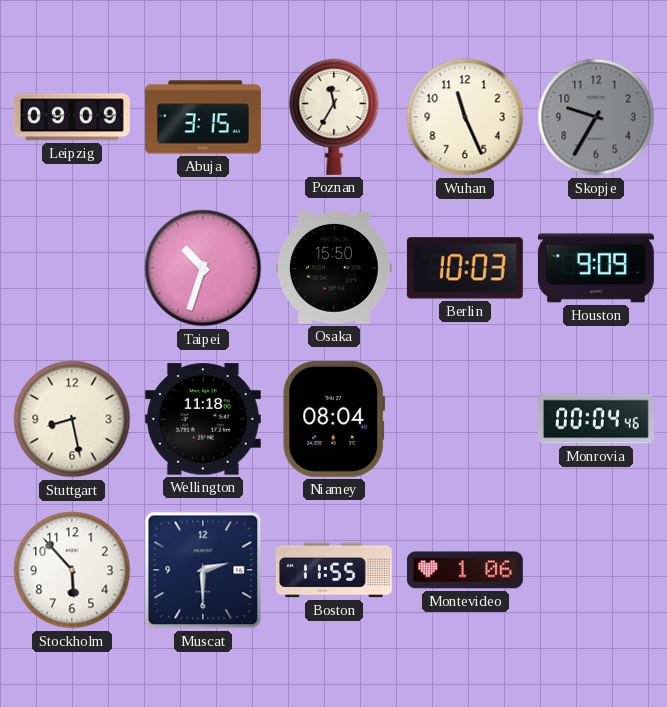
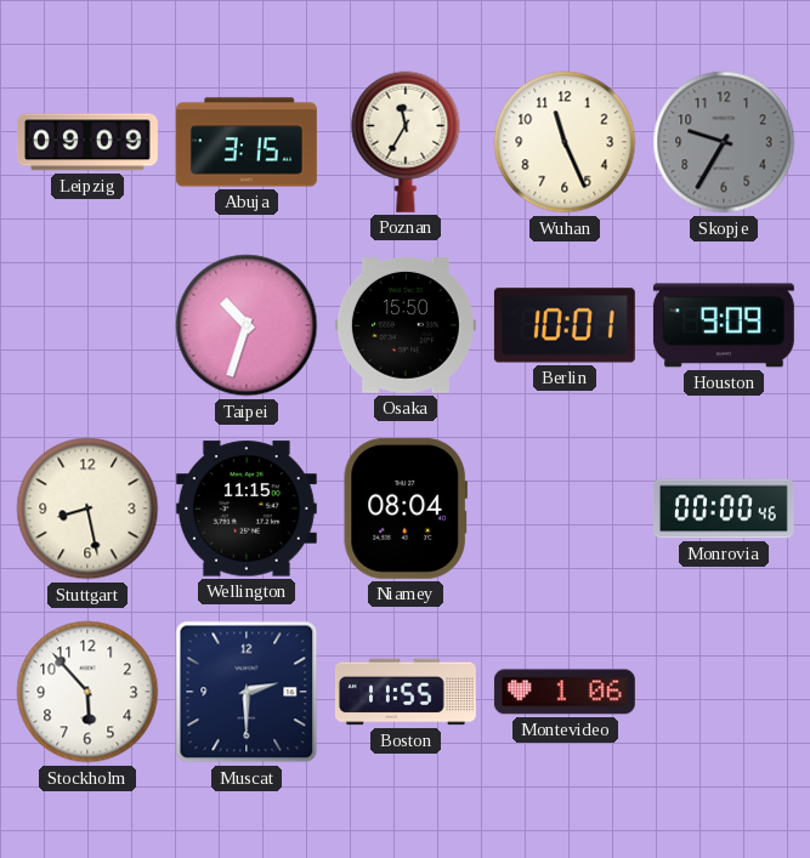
Berlin: 10:03 -> 10:01
Wellington: 11:18 -> 11:15
Monrovia: 00:04 -> 00:00
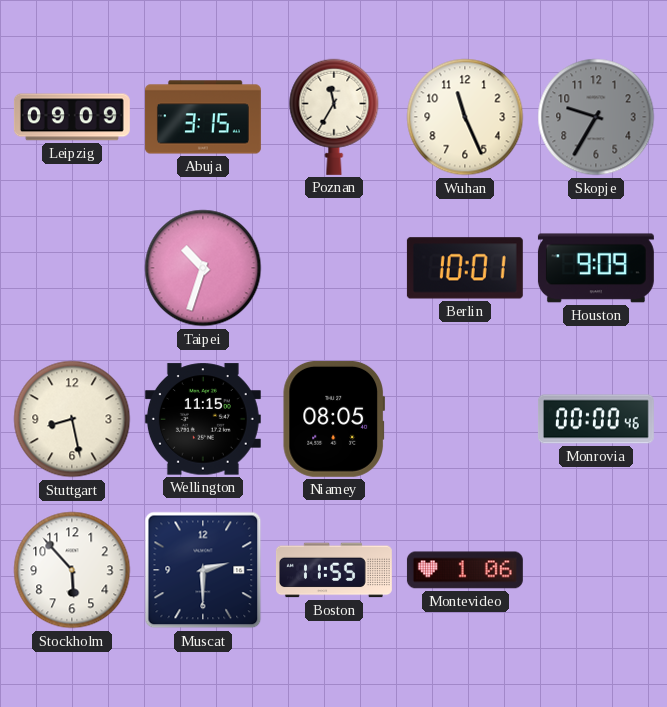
Osaka: 15:50 -> none
Niamey: 08:04 -> 08:05
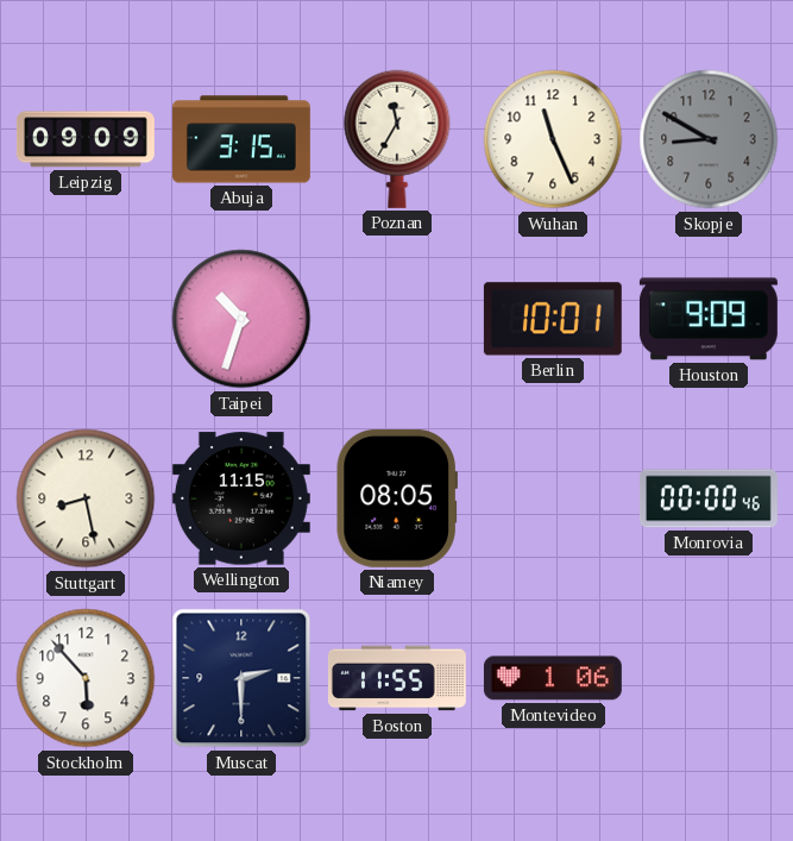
Skopje: 9:35 -> 8:50
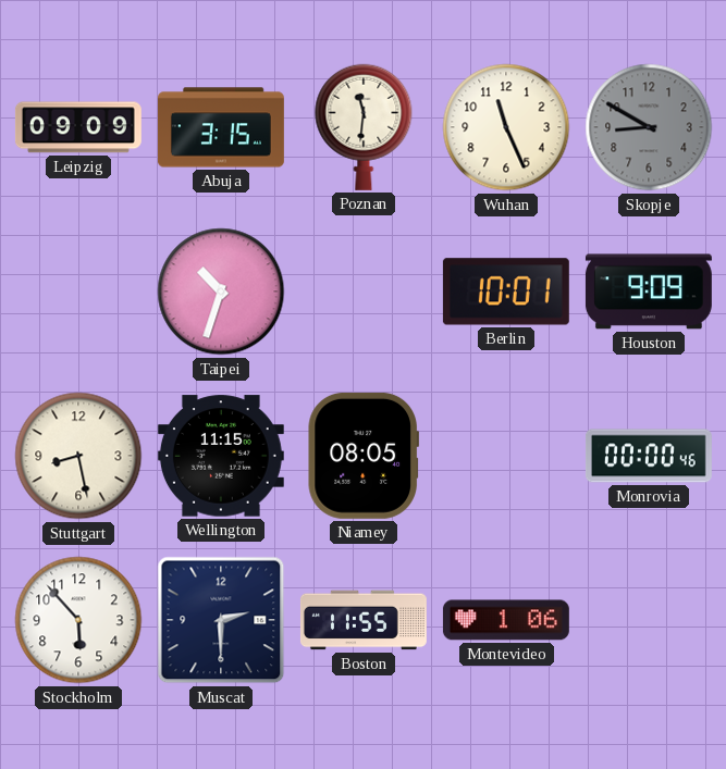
Poznan: 11:35 -> 11:31
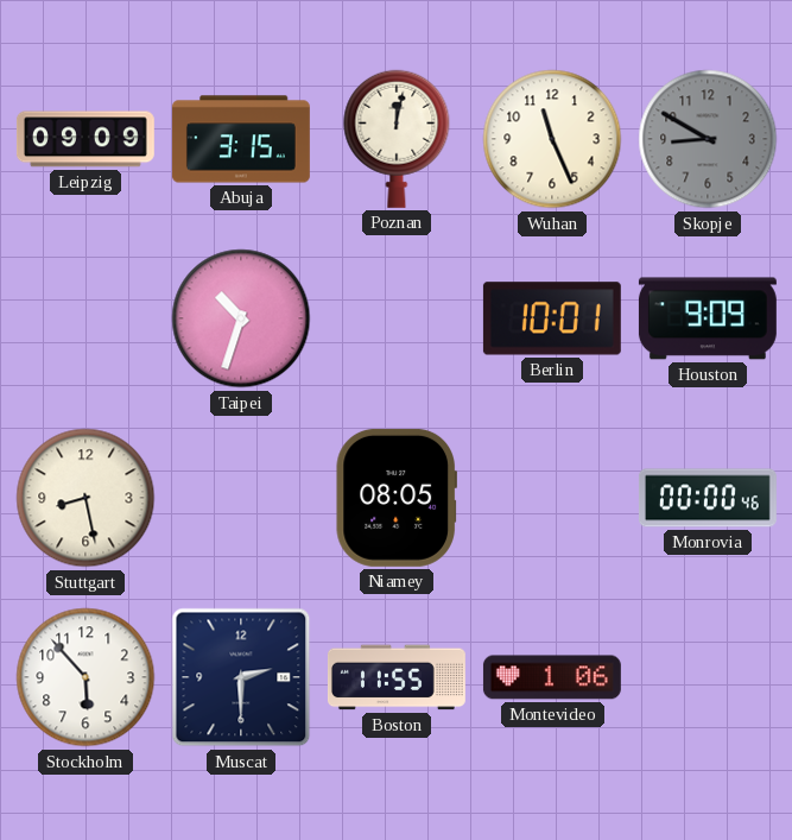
Poznan: 11:31 -> 12:02
Wellington: 11:15 -> none
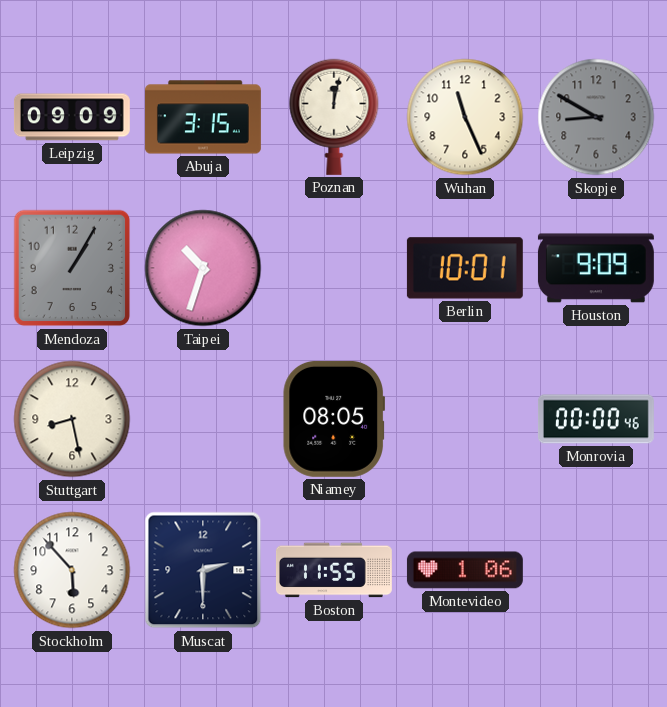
Mendoza: none -> 1:05
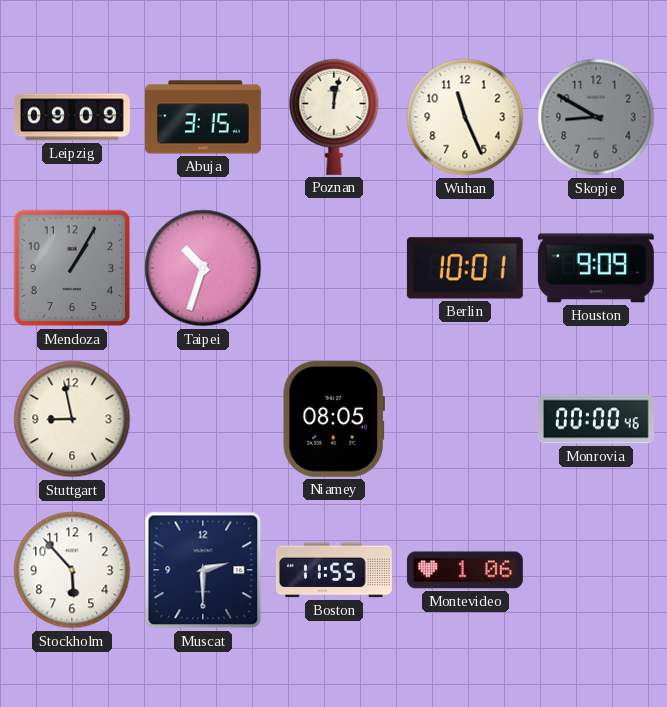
Stuttgart: 8:28 -> 8:58
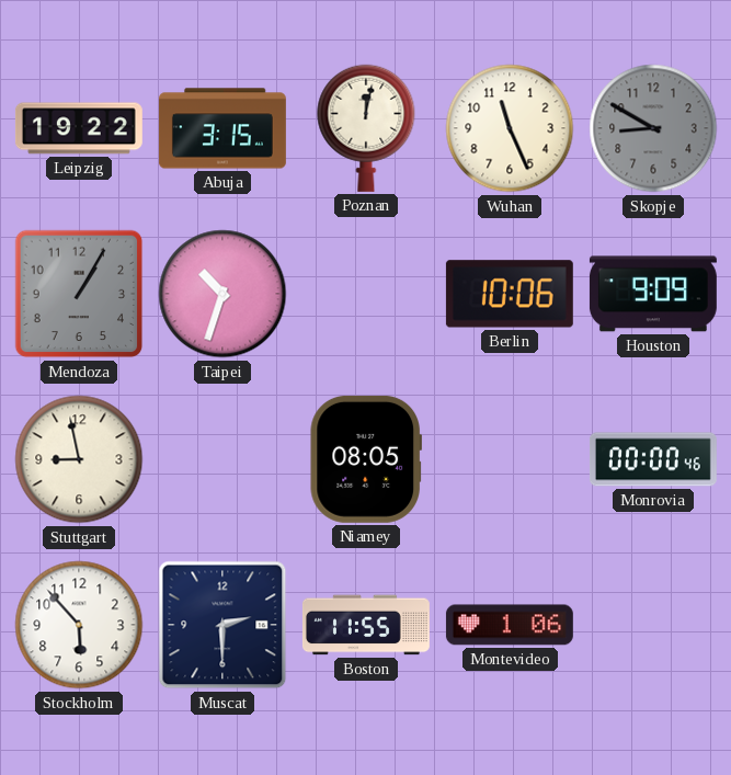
Leipzig: 09:09 -> 19:22
Berlin: 10:01 -> 10:06
